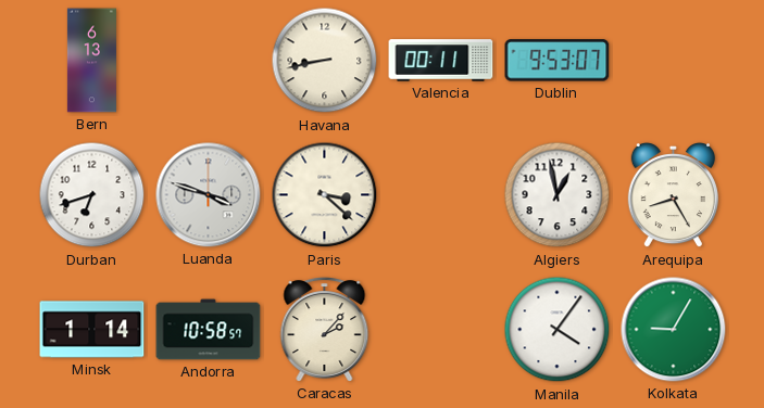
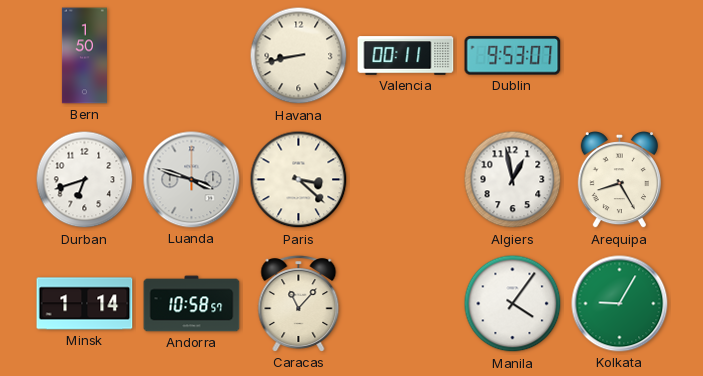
Bern: 6:13 -> 1:50
Caracas: 2:07 -> 11:07
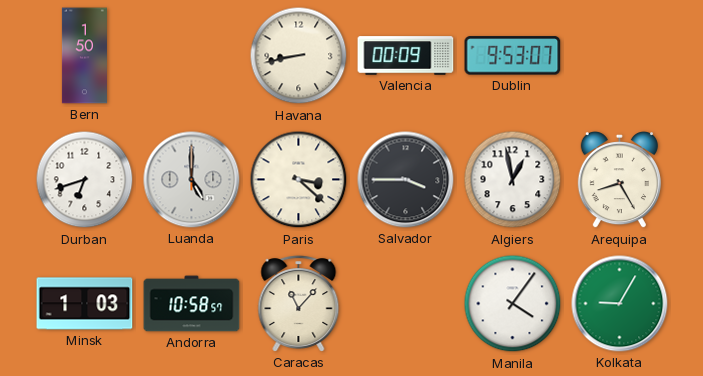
Valencia: 00:11 -> 00:09
Luanda: 3:48 -> 5:00
Salvador: none -> 3:45
Minsk: 1:14 -> 1:03
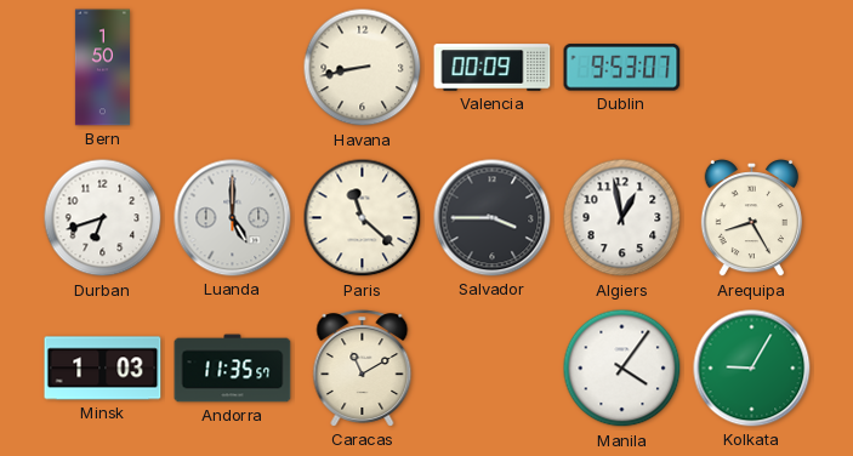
Paris: 3:22 -> 11:22
Andorra: 10:58 -> 11:35
Caracas: 11:07 -> 11:10
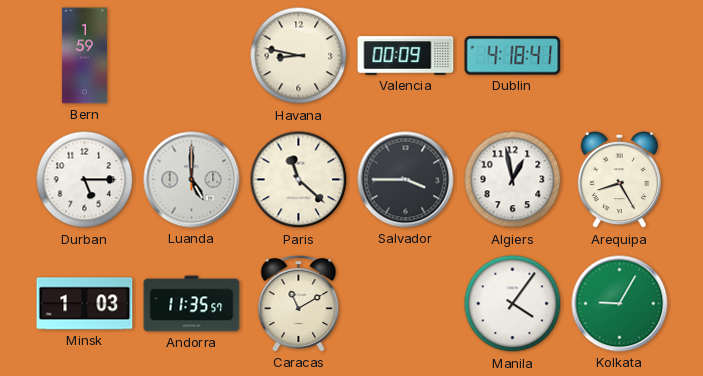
Bern: 1:50 -> 1:59
Havana: 8:43 -> 8:47
Dublin: 9:53 -> 4:18
Durban: 6:42 -> 5:15
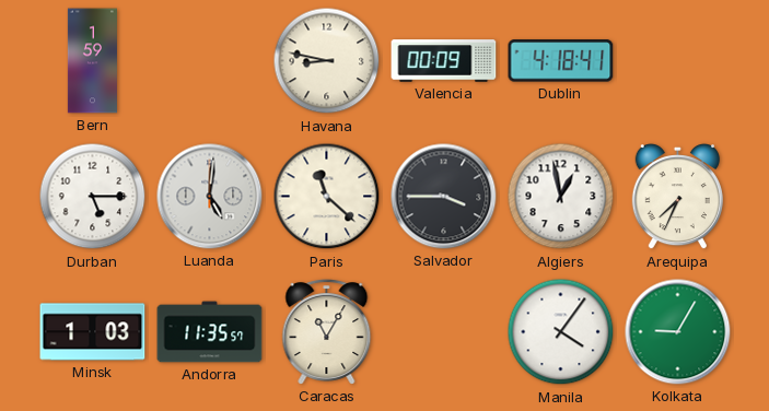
Luanda: 5:00 -> 5:01
Arequipa: 8:25 -> 7:34
Caracas: 11:10 -> 11:05
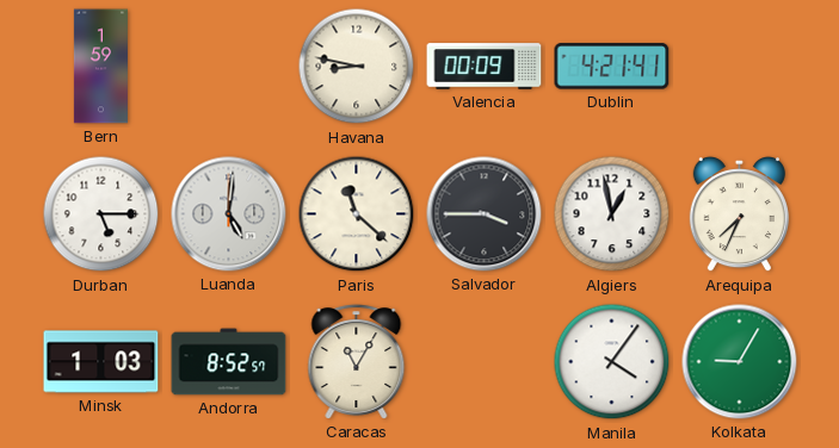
Dublin: 4:18 -> 4:21
Andorra: 11:35 -> 8:52
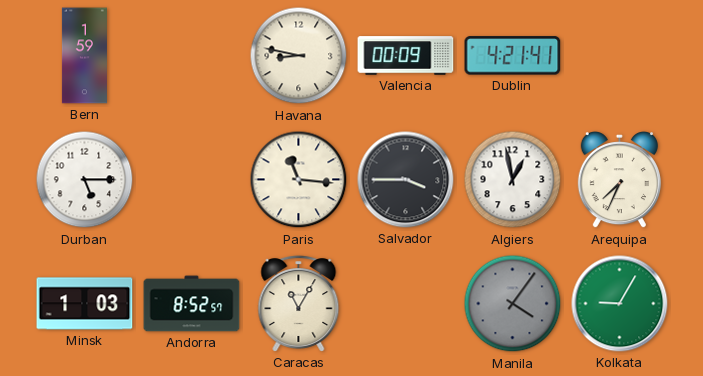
Luanda: 5:01 -> none
Paris: 11:22 -> 11:16
Manila dial: white -> grey
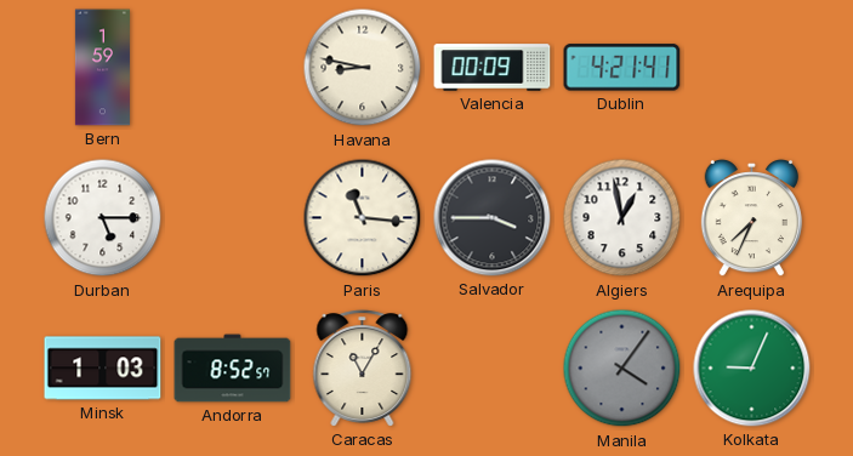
Kolkata: 9:05 -> 9:04
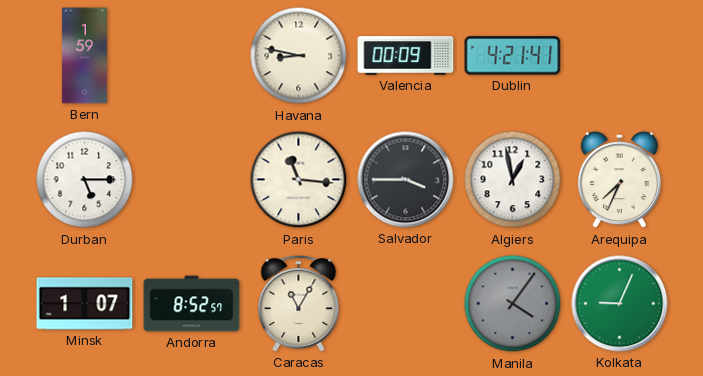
Minsk: 1:03 -> 1:07
